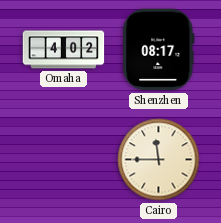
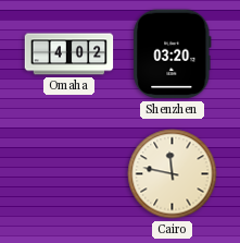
Shenzhen: 08:17 -> 03:20
Cairo: 11:45 -> 11:47
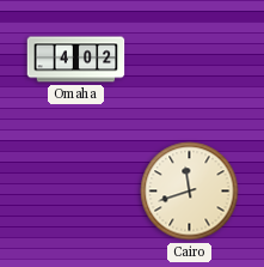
Shenzhen: 03:20 -> none
Cairo: 11:47 -> 11:42
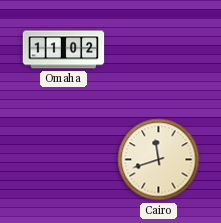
Omaha: 4:02 -> 11:02
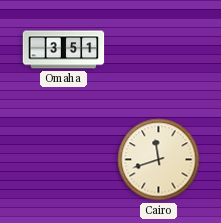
Omaha: 11:02 -> 3:51
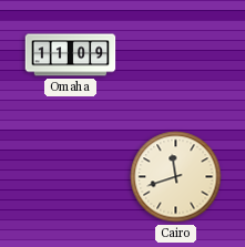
Omaha: 3:51 -> 11:09
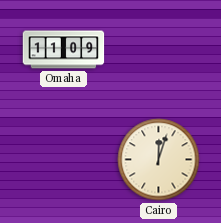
Cairo: 11:42 -> 12:03
